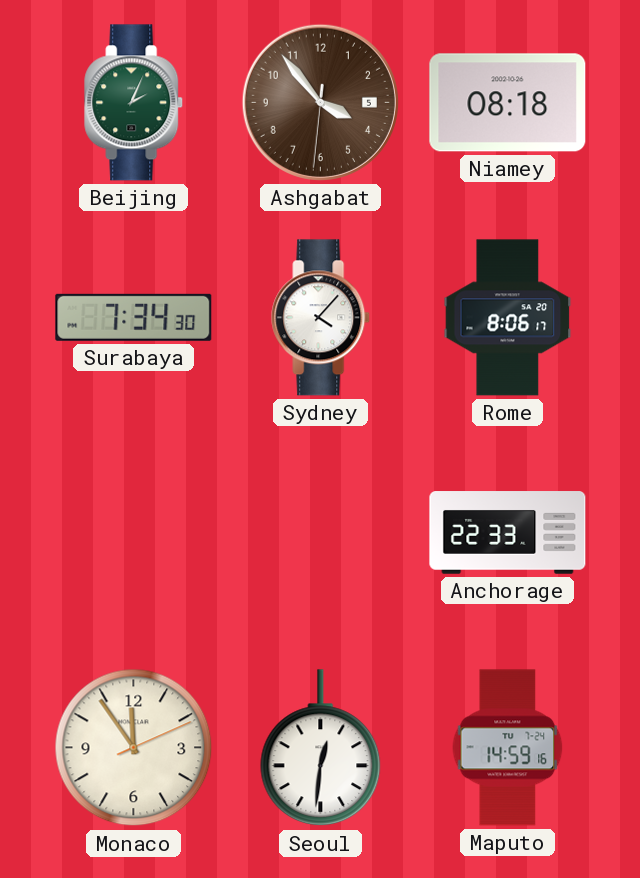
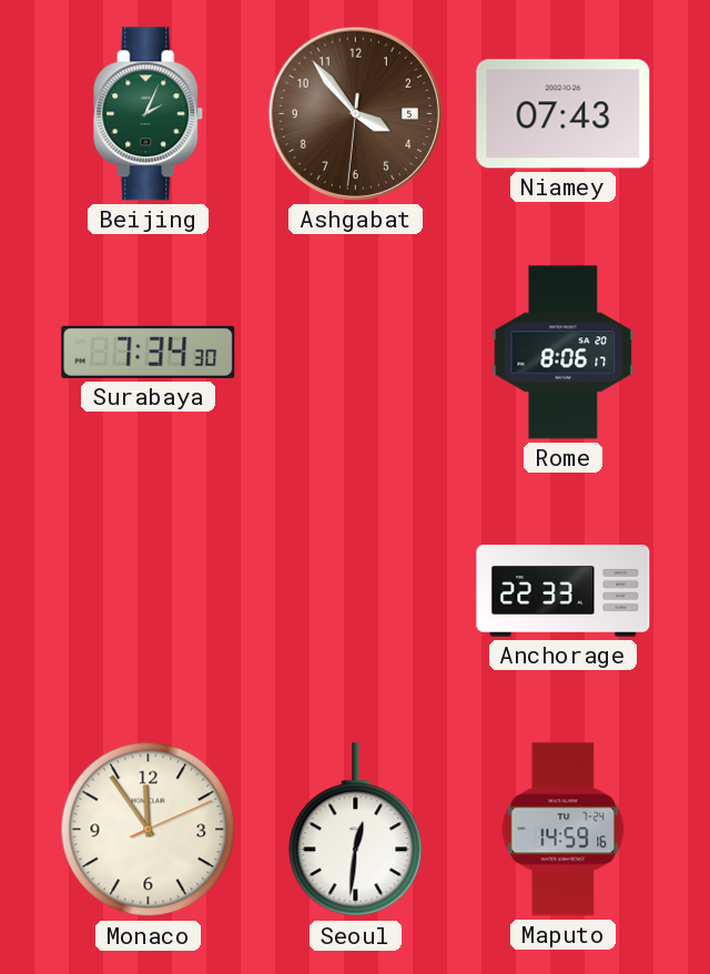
Niamey: 08:18 -> 07:43
Sydney: 4:07 -> none
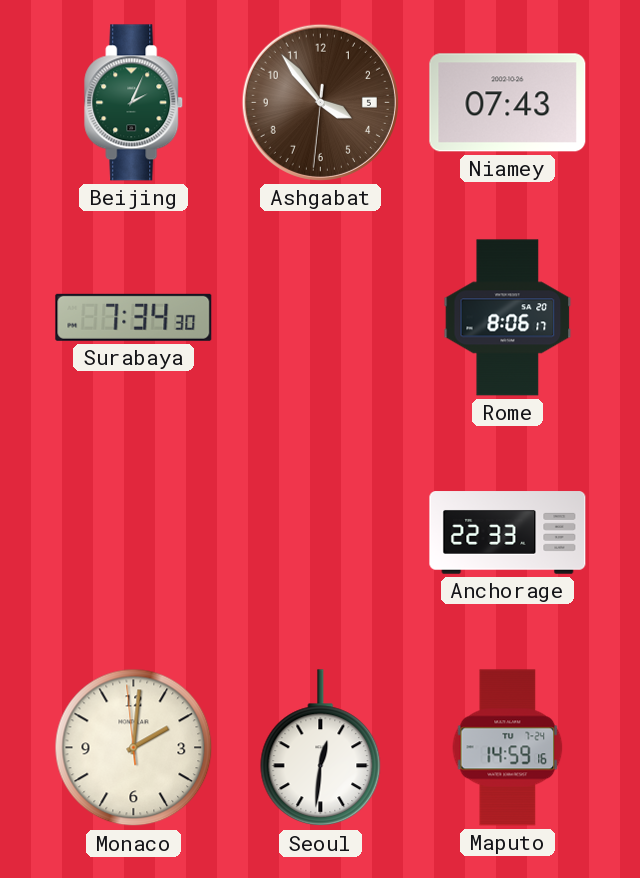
Monaco: 11:54 -> 2:00
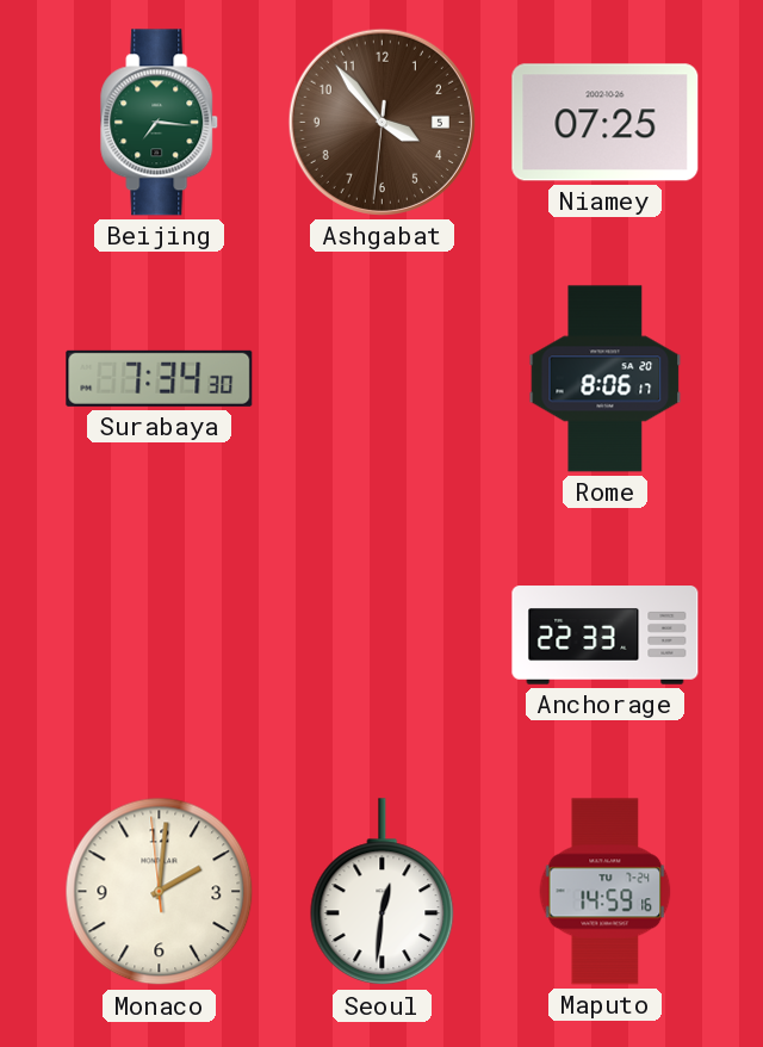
Beijing: 2:04 -> 7:16
Niamey: 07:43 -> 07:25
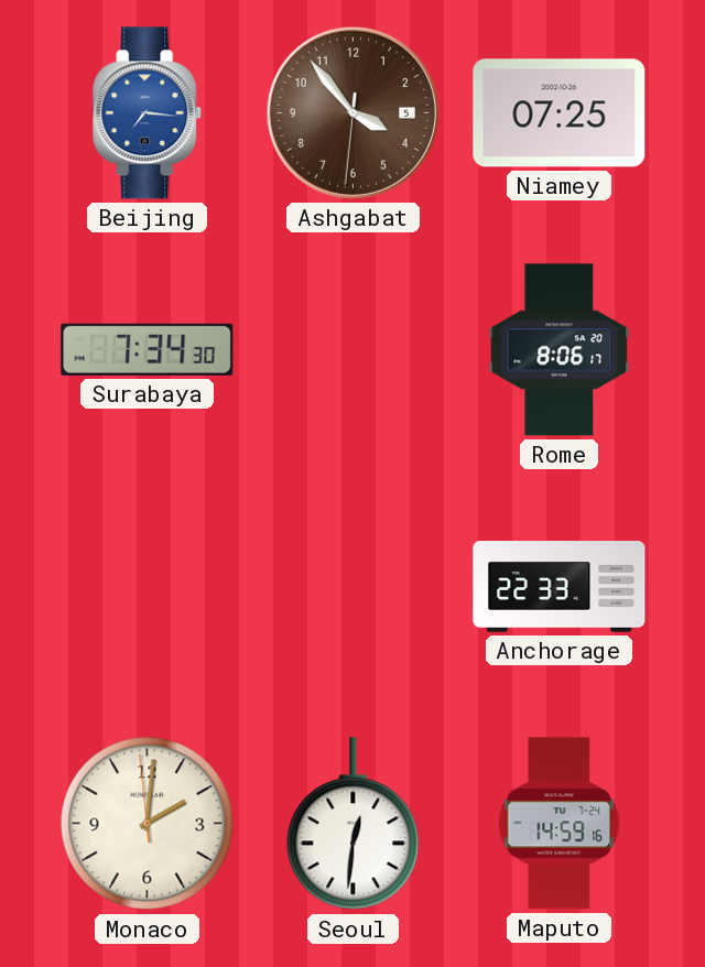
Beijing dial: green -> blue
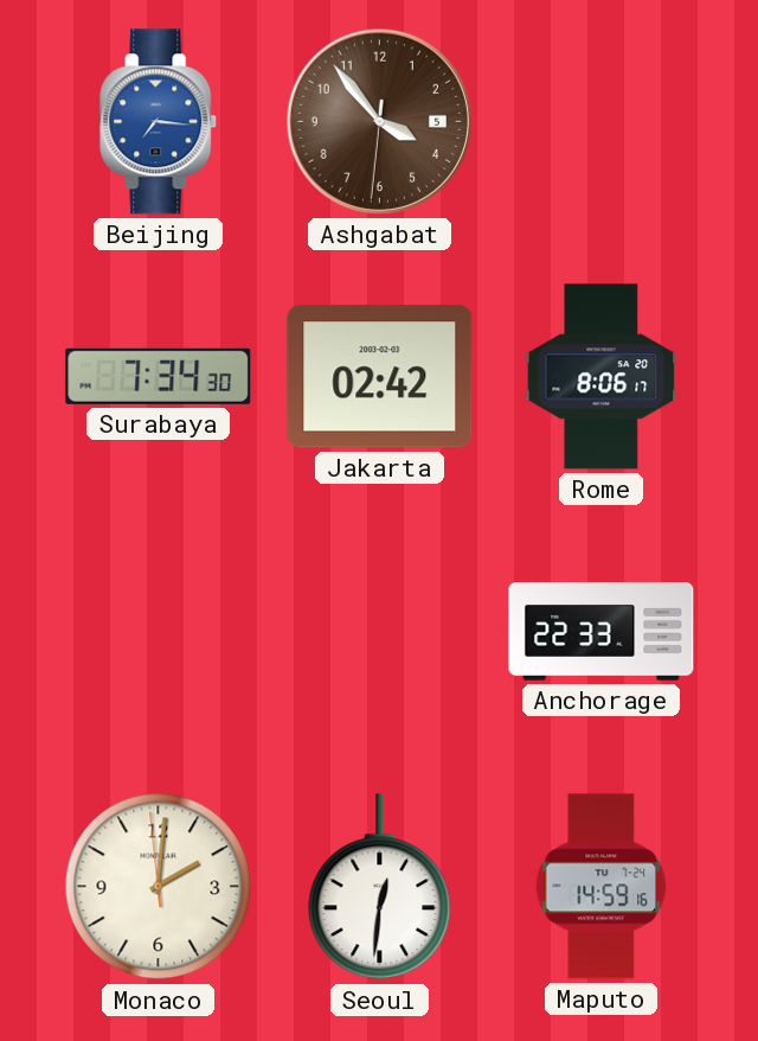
Niamey: 07:25 -> none
Jakarta: none -> 02:42
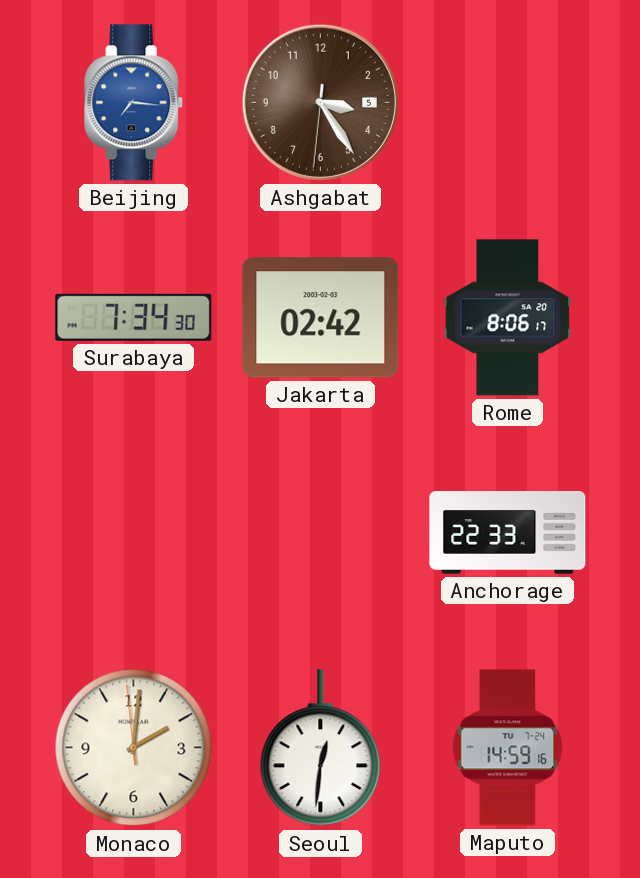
Ashgabat: 3:53 -> 3:24
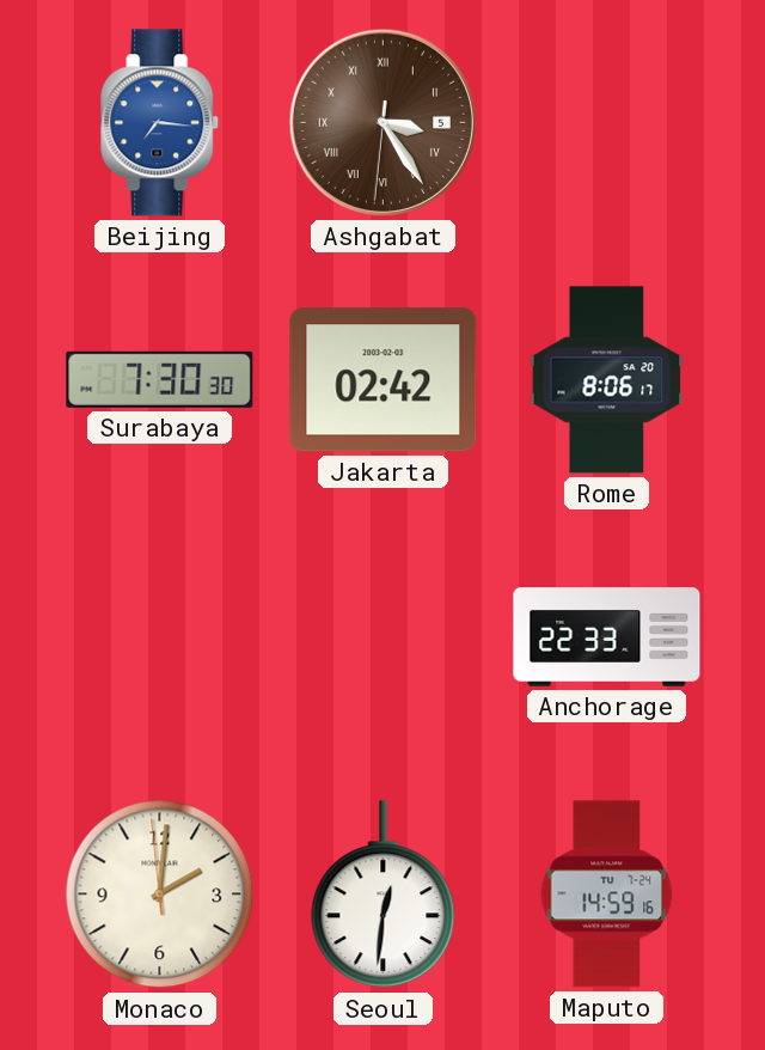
Ashgabat numerals: Arabic -> Roman
Surabaya: 7:34 -> 7:30
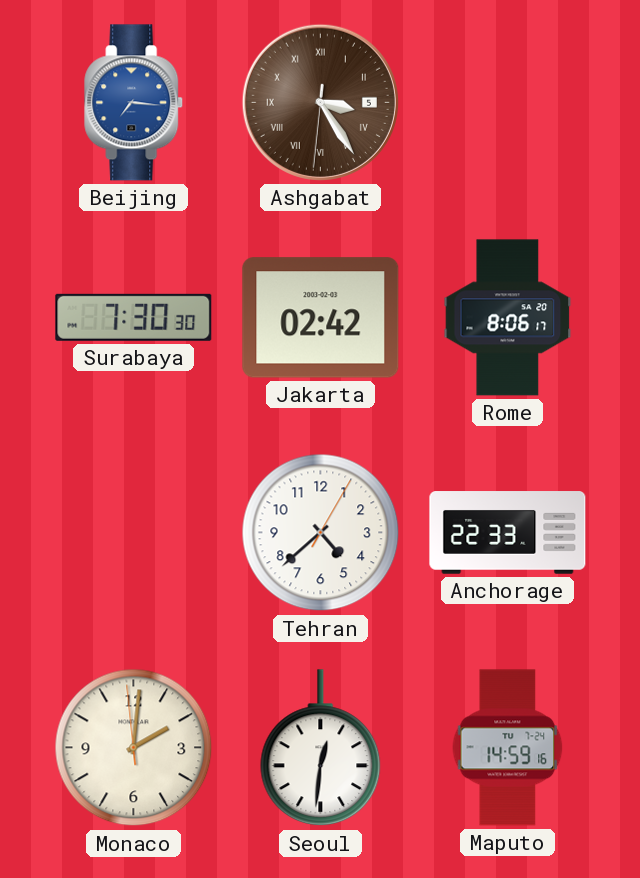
Tehran: none -> 4:38
